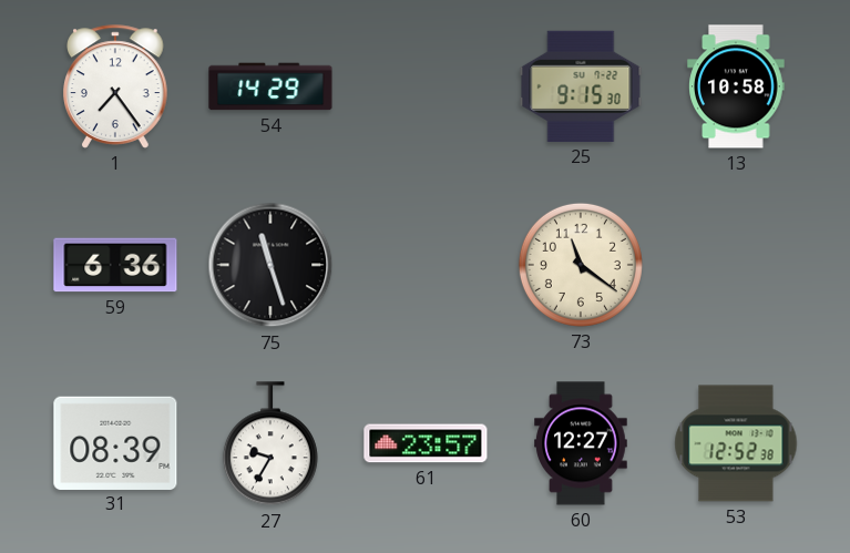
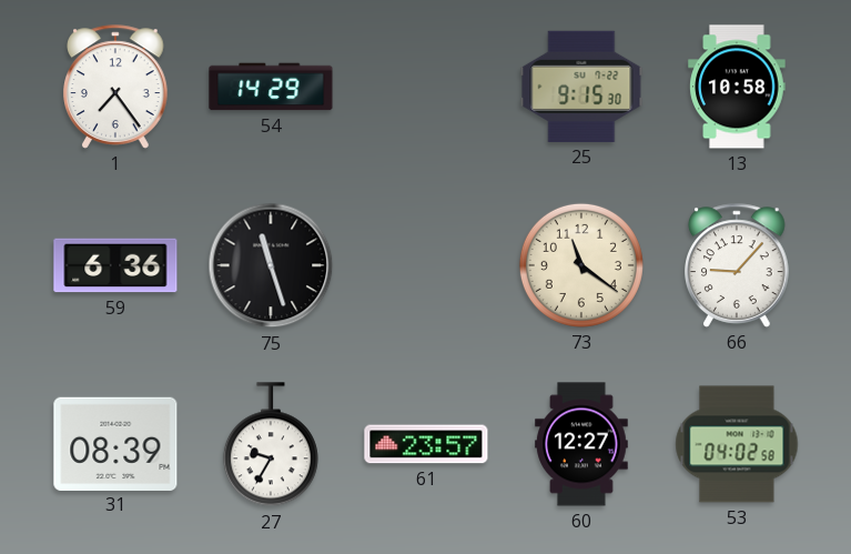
66: none -> 9:07
53: 12:52 -> 04:02
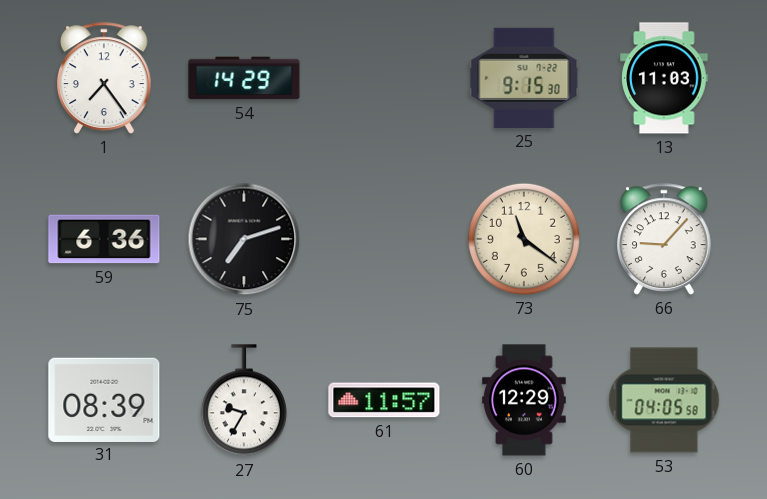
13: 10:58 -> 11:03
75: 11:27 -> 7:12
61: 23:57 -> 11:57
60: 12:27 -> 12:29
53: 04:02 -> 04:05
